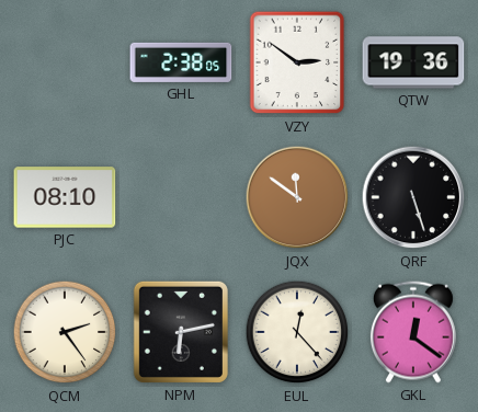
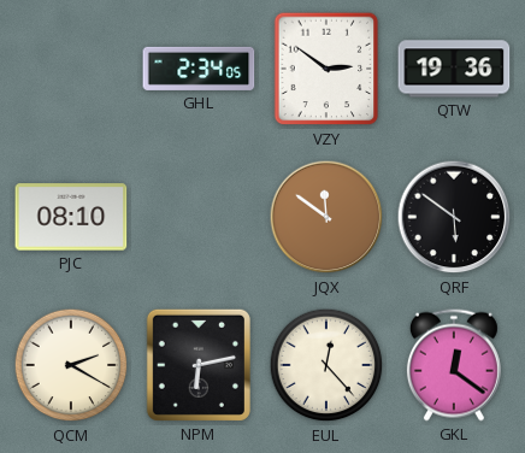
GHL: 2:38 -> 2:34
QRF: 5:27 -> 5:51
QCM: 2:24 -> 2:20
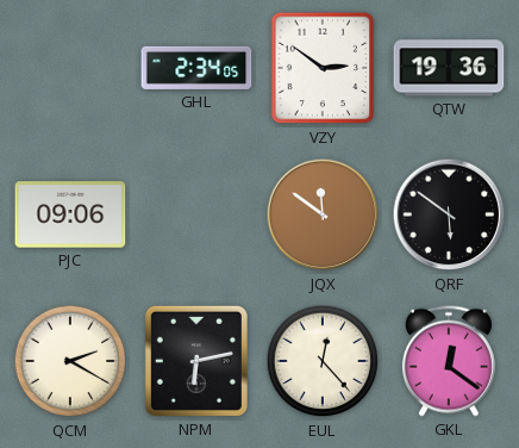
PJC: 08:10 -> 09:06
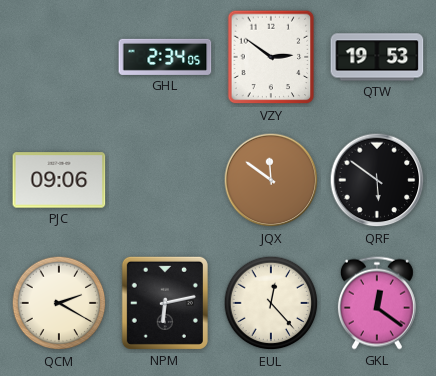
QTW: 19:36 -> 19:53
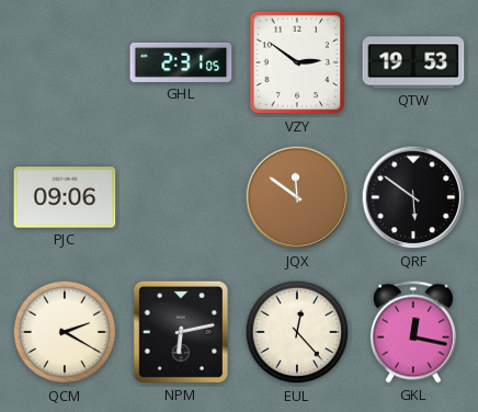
GHL: 2:34 -> 2:31
GKL: 12:21 -> 12:17
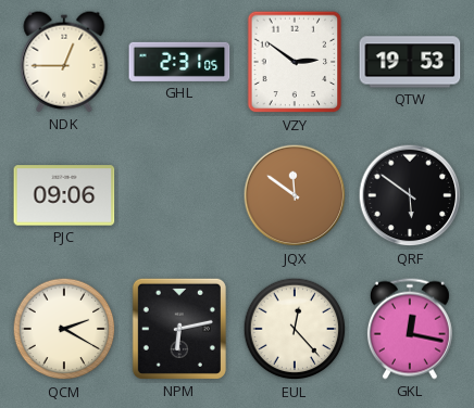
NDK: none -> 12:45
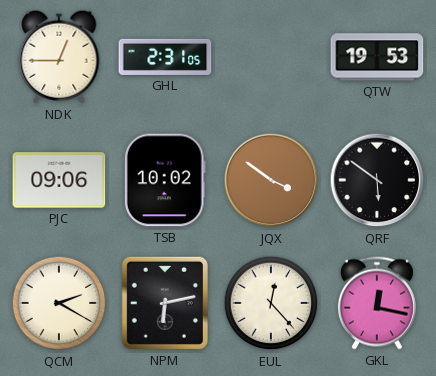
VZY: 2:51 -> none
TSB: none -> 10:02
JQX: 11:51 -> 3:51
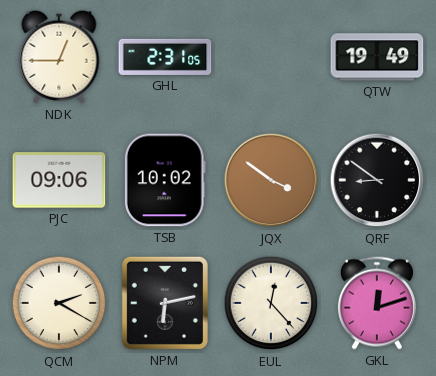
QTW: 19:53 -> 19:49
QRF: 5:51 -> 8:51
GKL: 12:17 -> 12:12
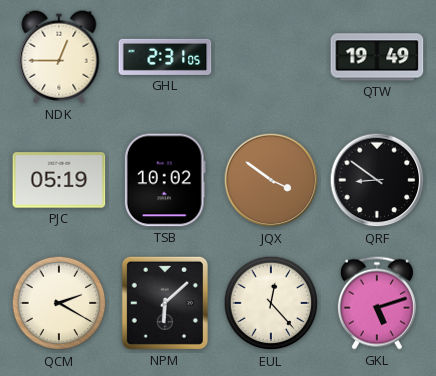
PJC: 09:06 -> 05:19
NPM: 6:13 -> 6:08
GKL: 12:12 -> 5:12
